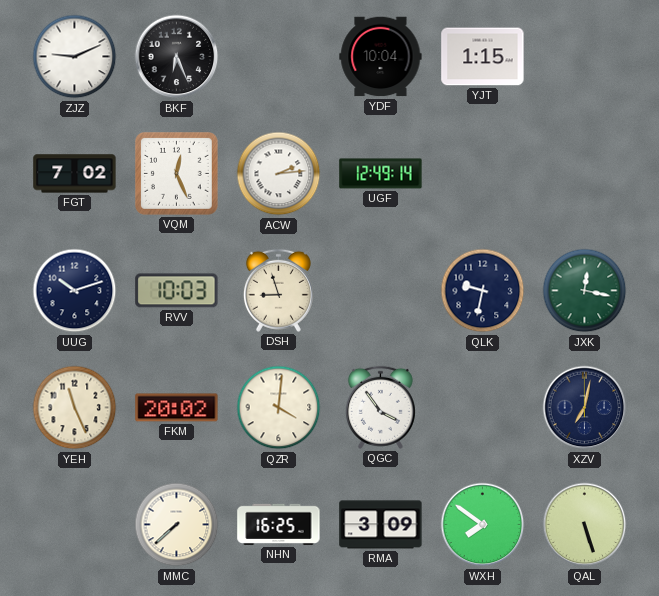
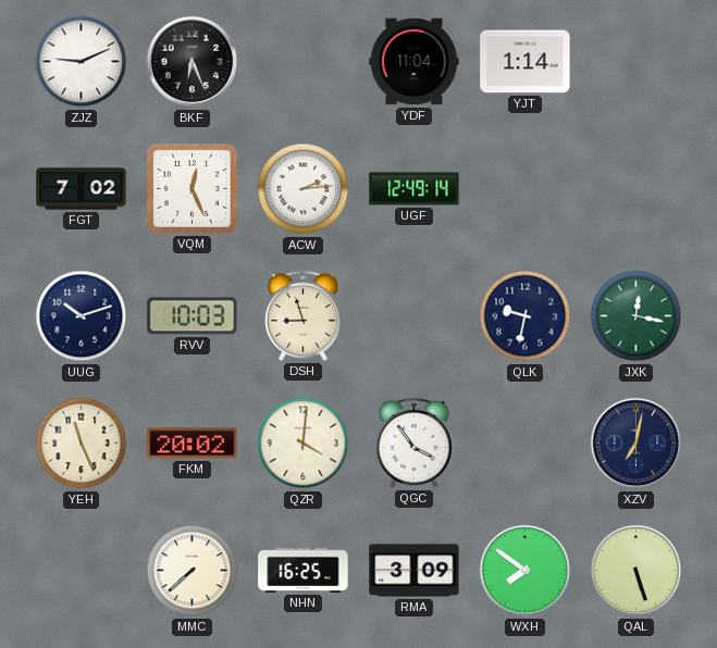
YDF: 10:04 -> 11:04
YJT: 1:15 -> 1:14
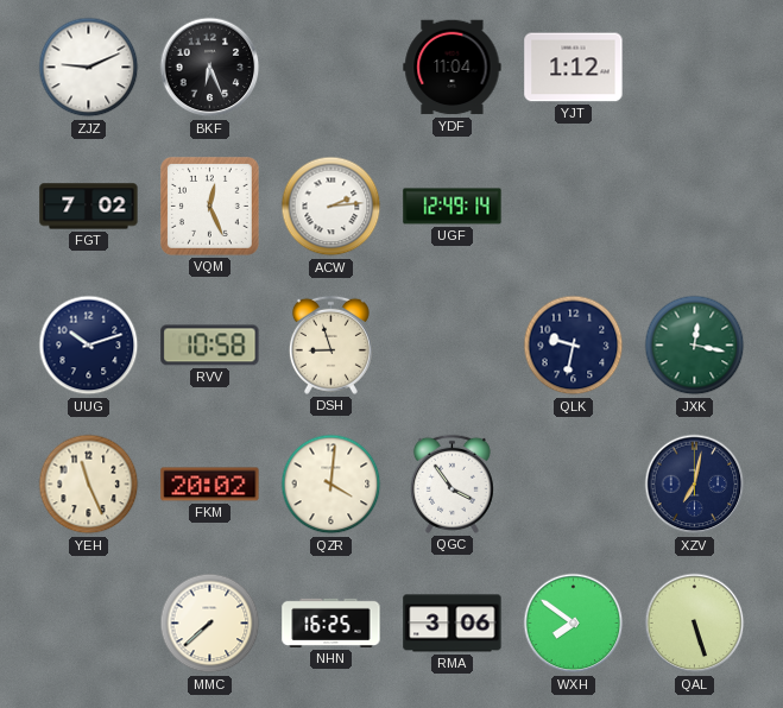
YJT: 1:14 -> 1:12
RVV: 10:03 -> 10:58
RMA: 3:09 -> 3:06
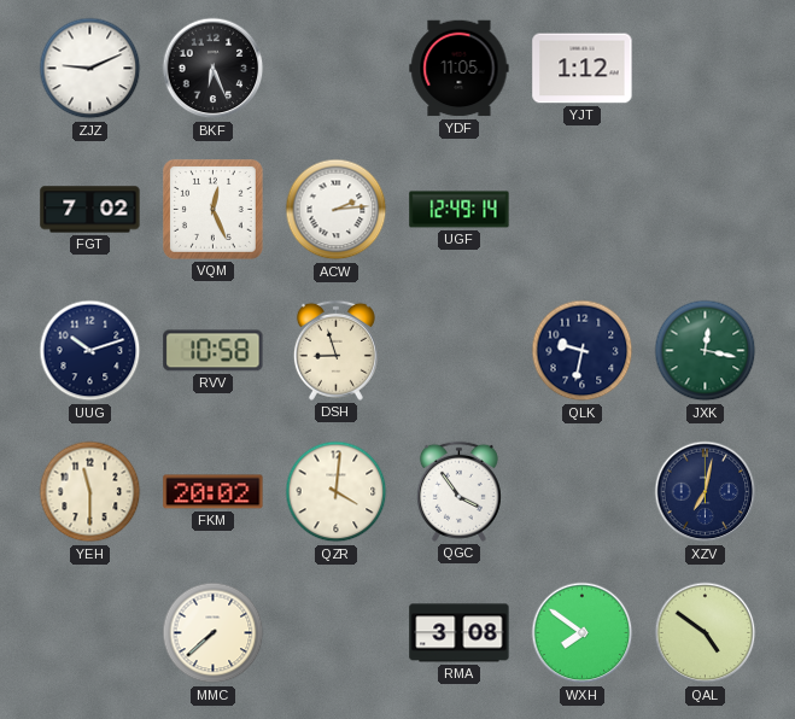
YDF: 11:04 -> 11:05
YEH: 11:26 -> 11:30
NHN: 16:25 -> none
RMA: 3:06 -> 3:08
QAL: 5:27 -> 4:51
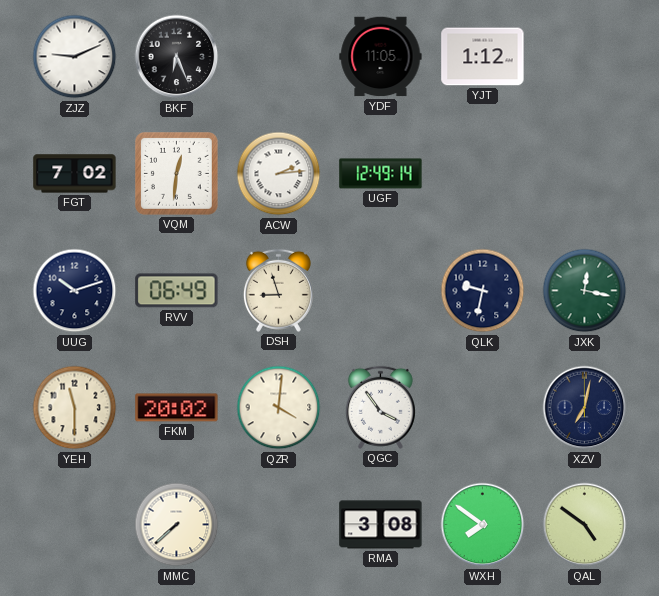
VQM: 12:26 -> 12:31
RVV: 10:58 -> 06:49
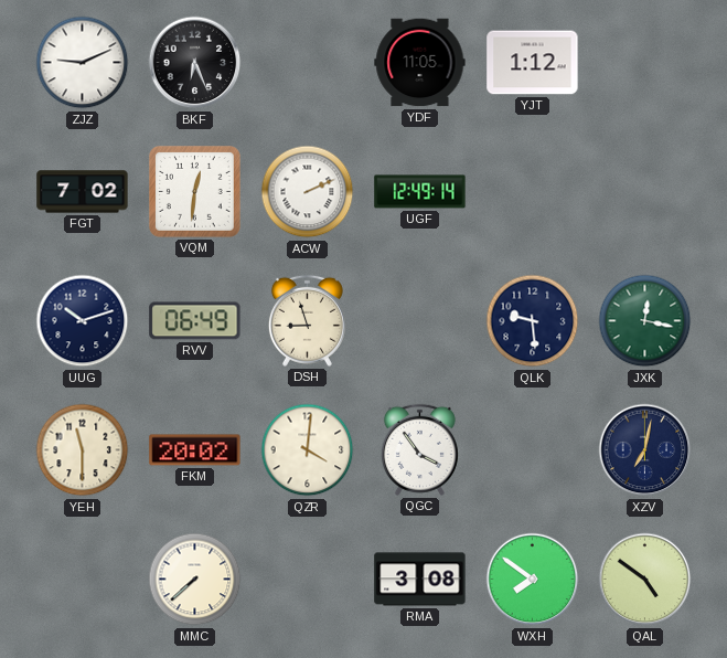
ACW: 2:14 -> 2:11
QLK: 9:32 -> 9:29
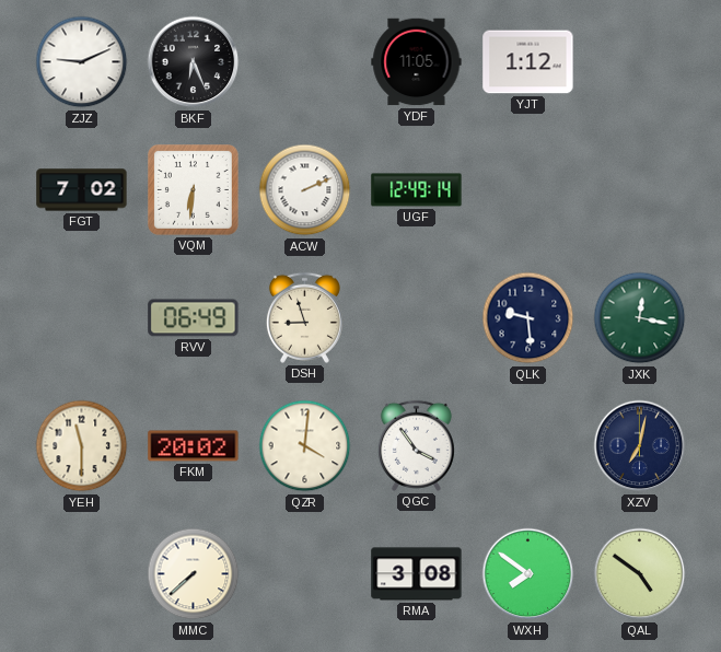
VQM: 12:31 -> 6:31
UUG: 10:12 -> none
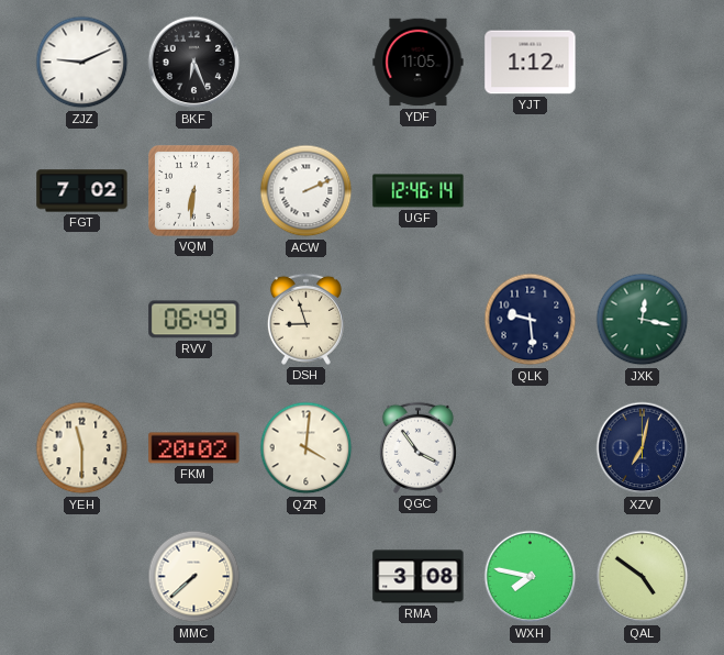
UGF: 12:49 -> 12:46
WXH: 7:51 -> 7:47
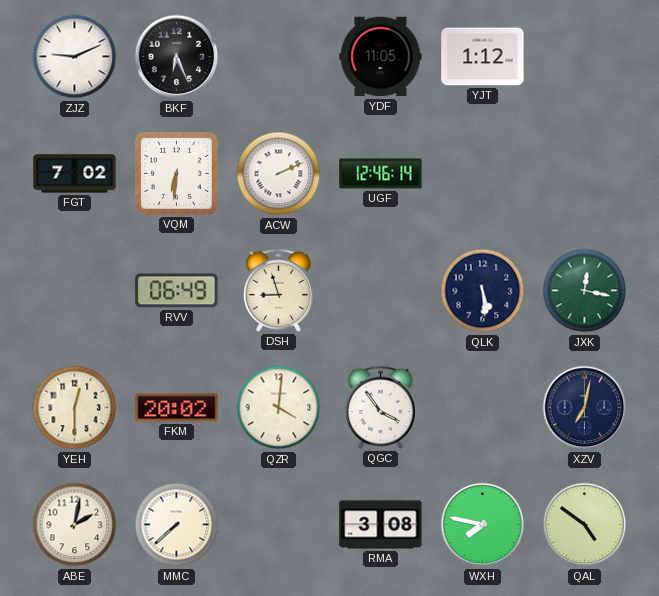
QLK: 9:29 -> 5:29
YEH: 11:30 -> 12:30
ABE: none -> 2:02
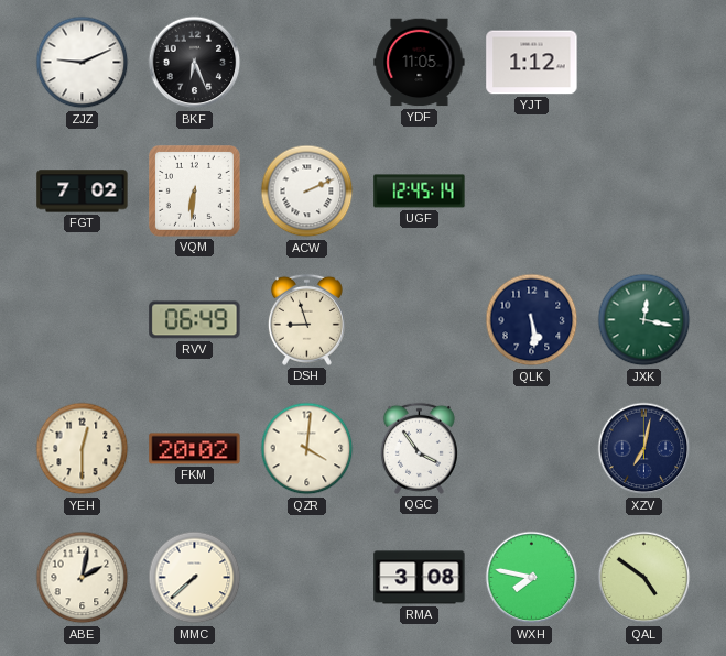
UGF: 12:46 -> 12:45
